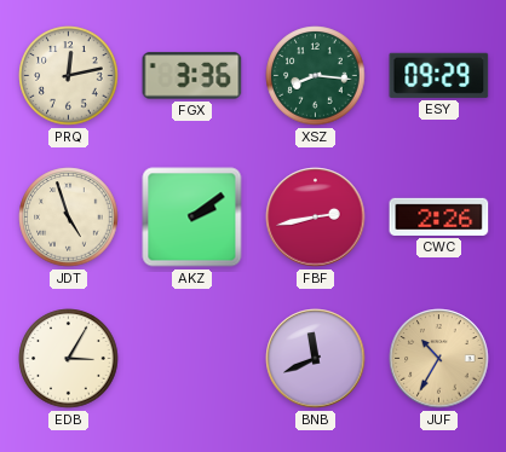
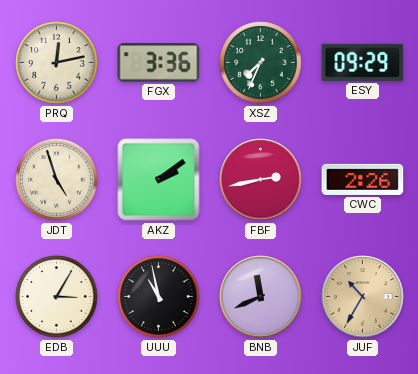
XSZ: 8:16 -> 7:34
UUU: none -> 10:58
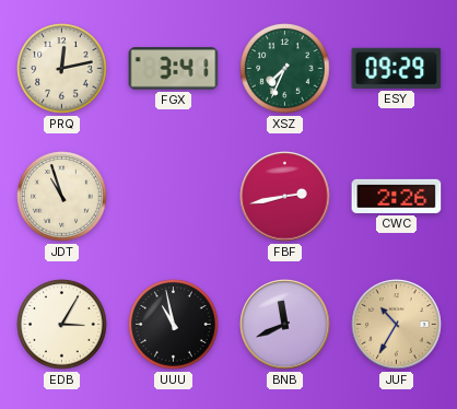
FGX: 3:36 -> 3:41
JDT: 4:57 -> 10:57
AKZ: 2:09 -> none
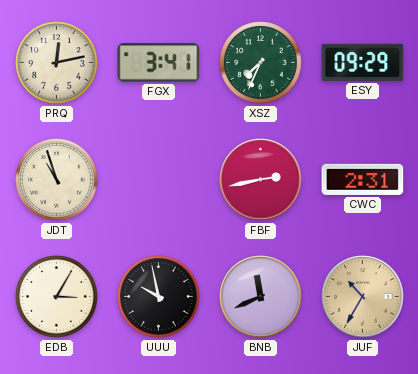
CWC: 2:26 -> 2:31
UUU: 10:58 -> 9:58
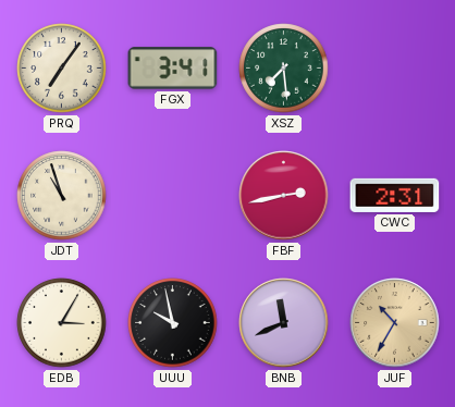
PRQ: 12:13 -> 7:06
XSZ: 7:34 -> 7:29
ESY: 09:29 -> none
